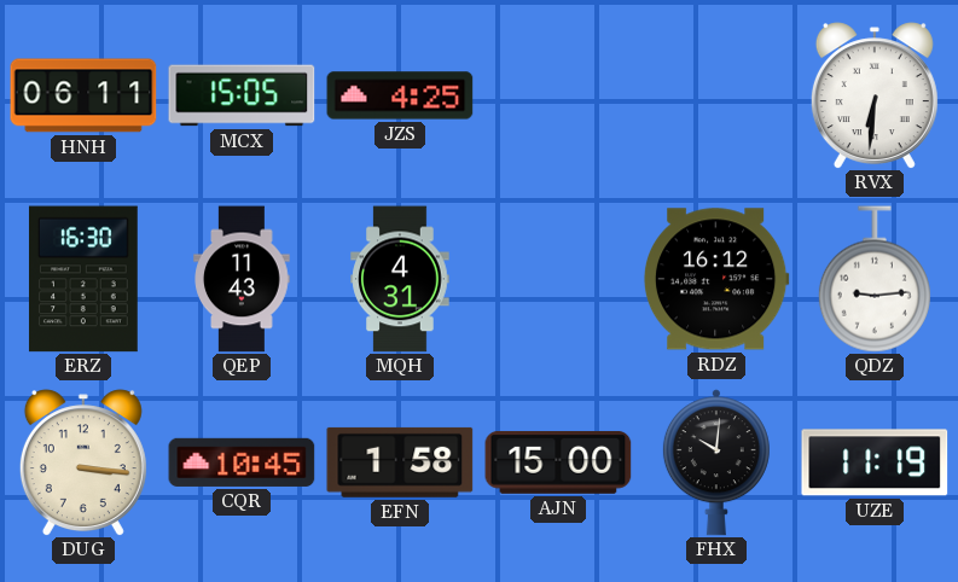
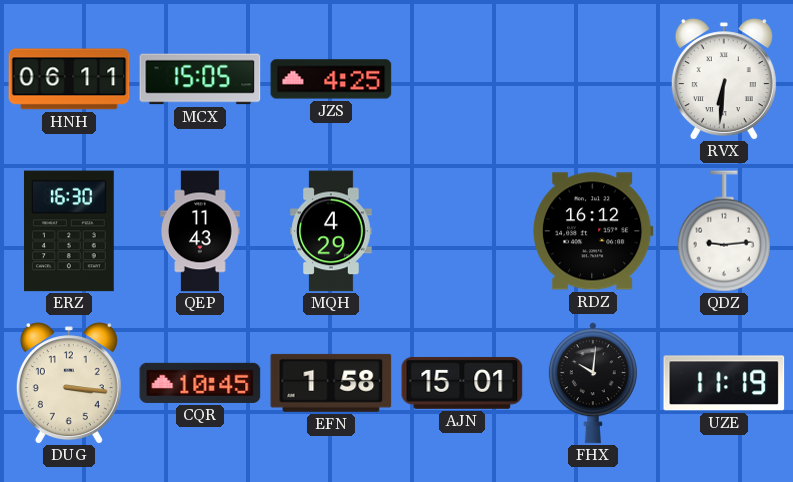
MQH: 4:31 -> 4:29
AJN: 15:00 -> 15:01
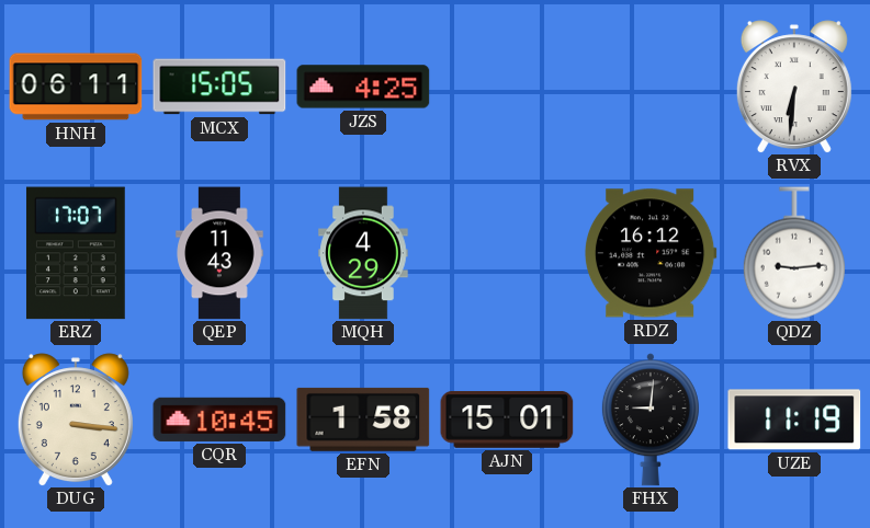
ERZ: 16:30 -> 17:07
FHX: 10:01 -> 9:01
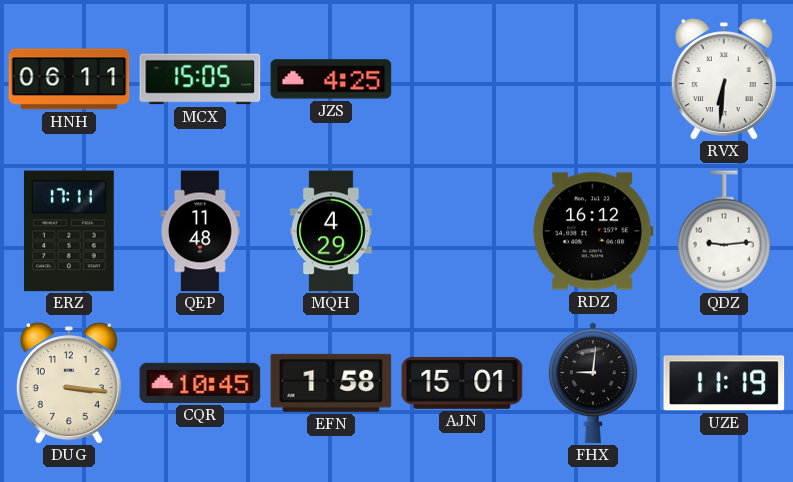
ERZ: 17:07 -> 17:11
QEP: 11:43 -> 11:48
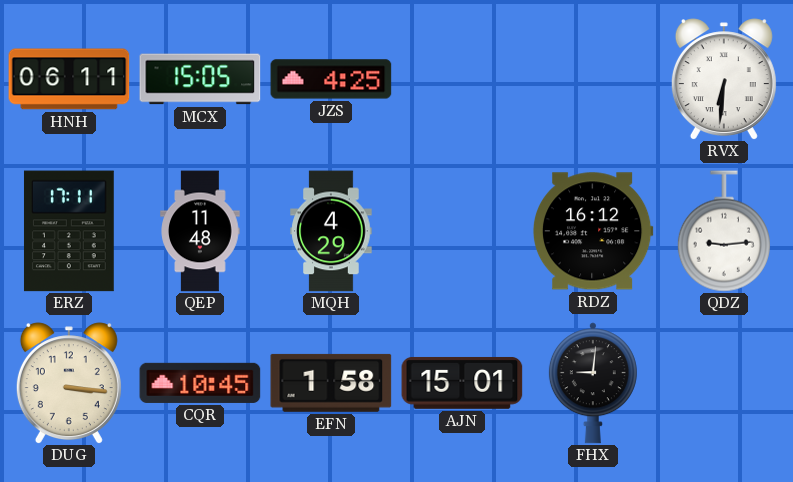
UZE: 11:19 -> none
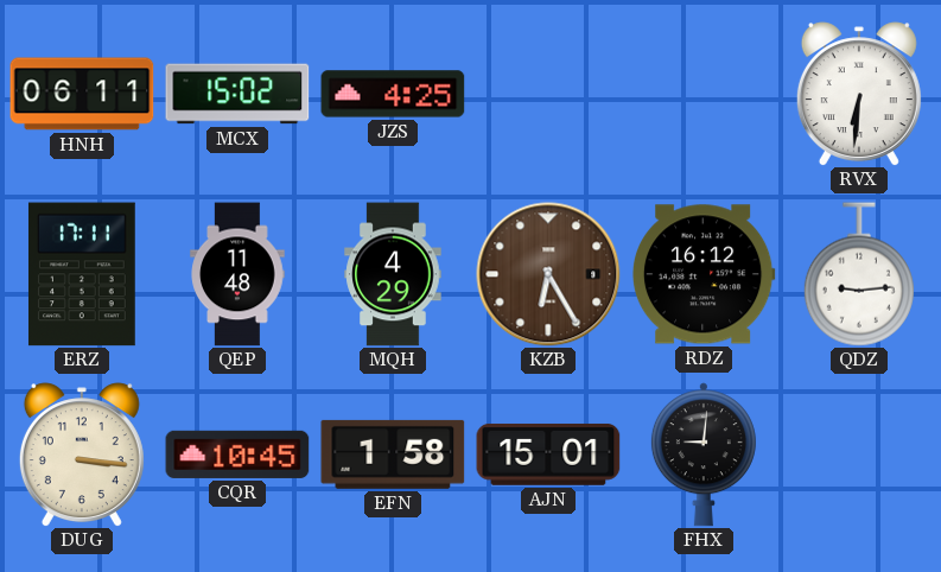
MCX: 15:05 -> 15:02
KZB: none -> 6:25
